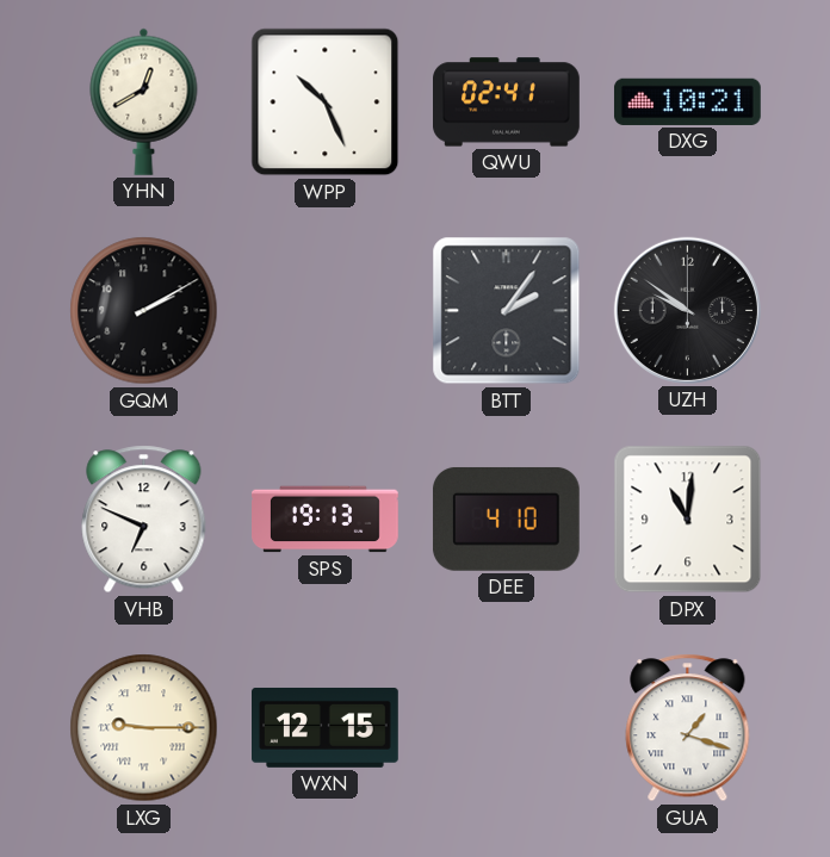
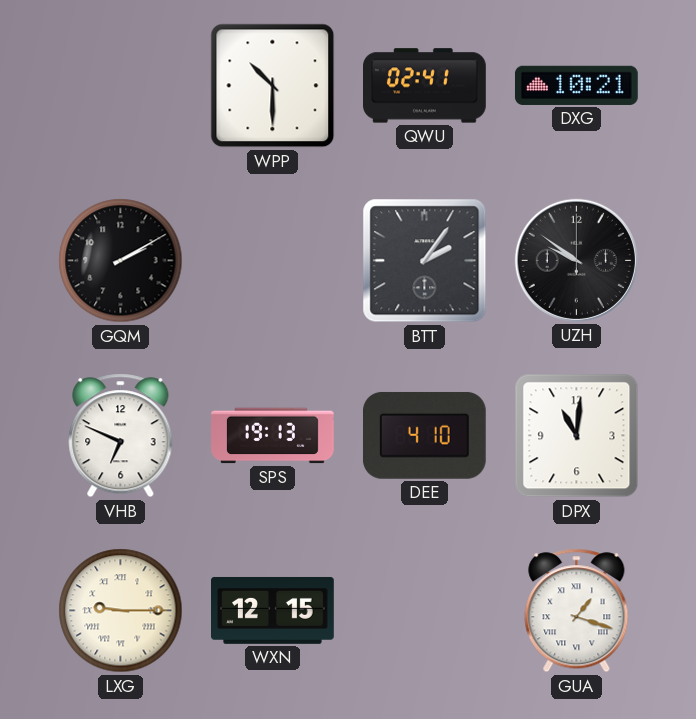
YHN: 12:40 -> none
WPP: 10:26 -> 10:30
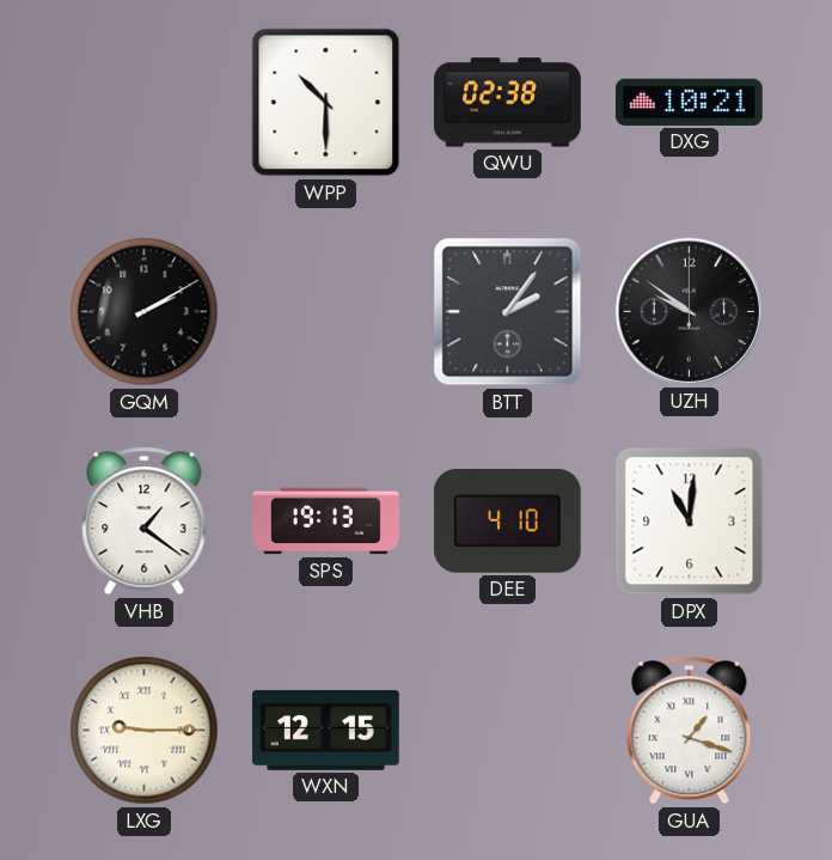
QWU: 02:41 -> 02:38
VHB: 6:49 -> 1:21
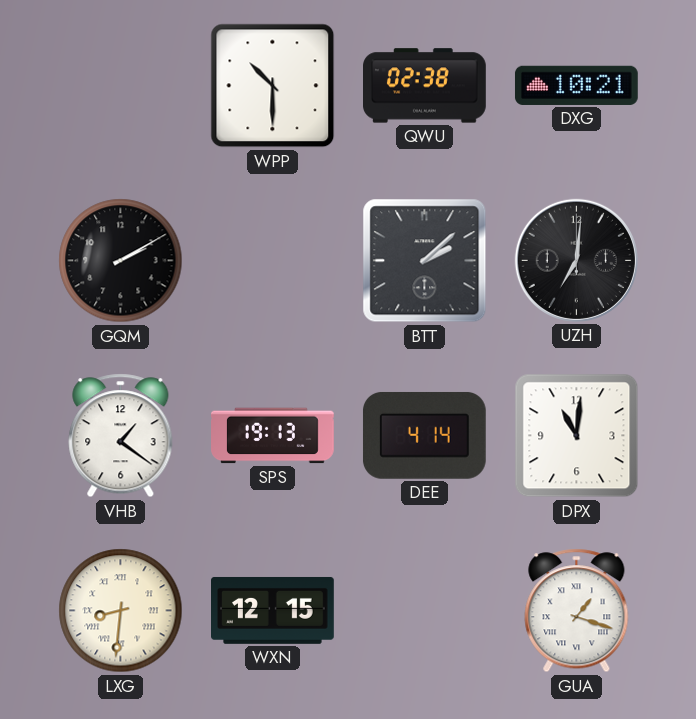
BTT: 2:06 -> 2:08
UZH: 9:51 -> 7:01
DEE: 4:10 -> 4:14
LXG: 9:15 -> 8:31
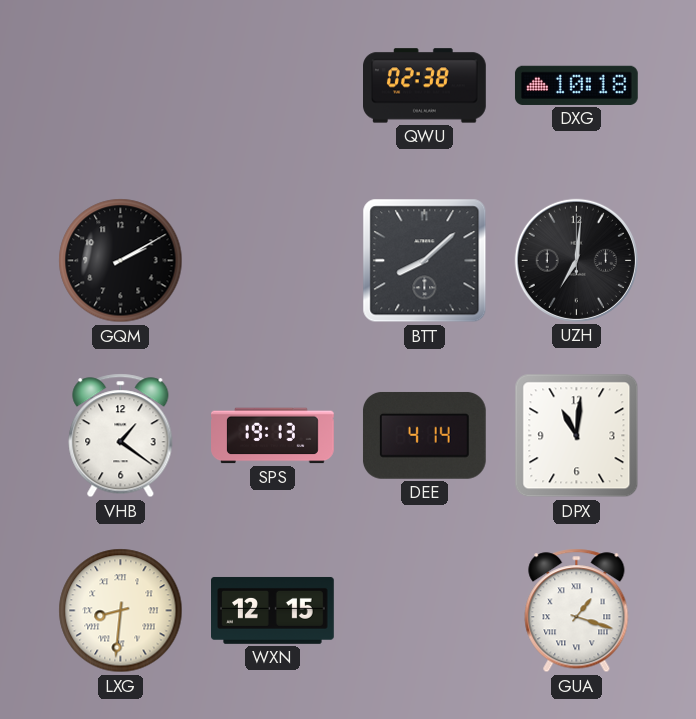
WPP: 10:30 -> none
DXG: 10:21 -> 10:18
BTT: 2:08 -> 8:08
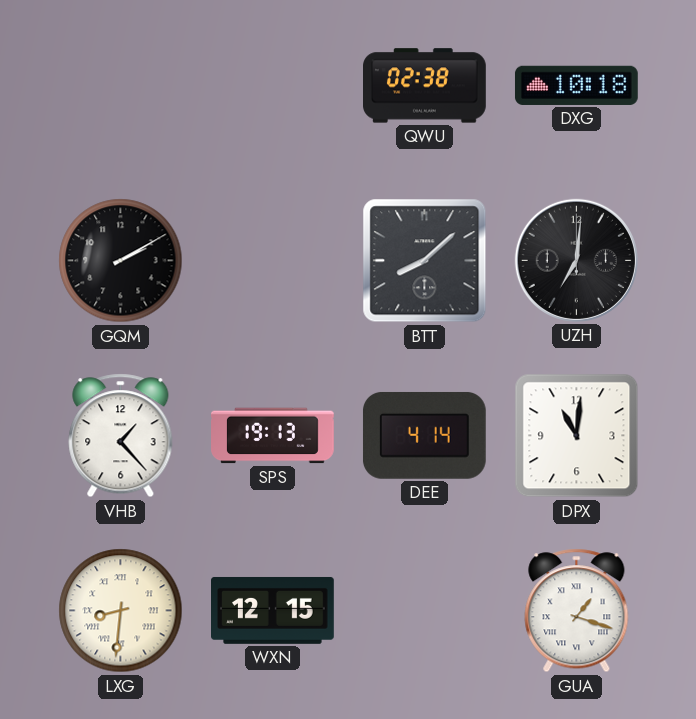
VHB: 1:21 -> 1:23
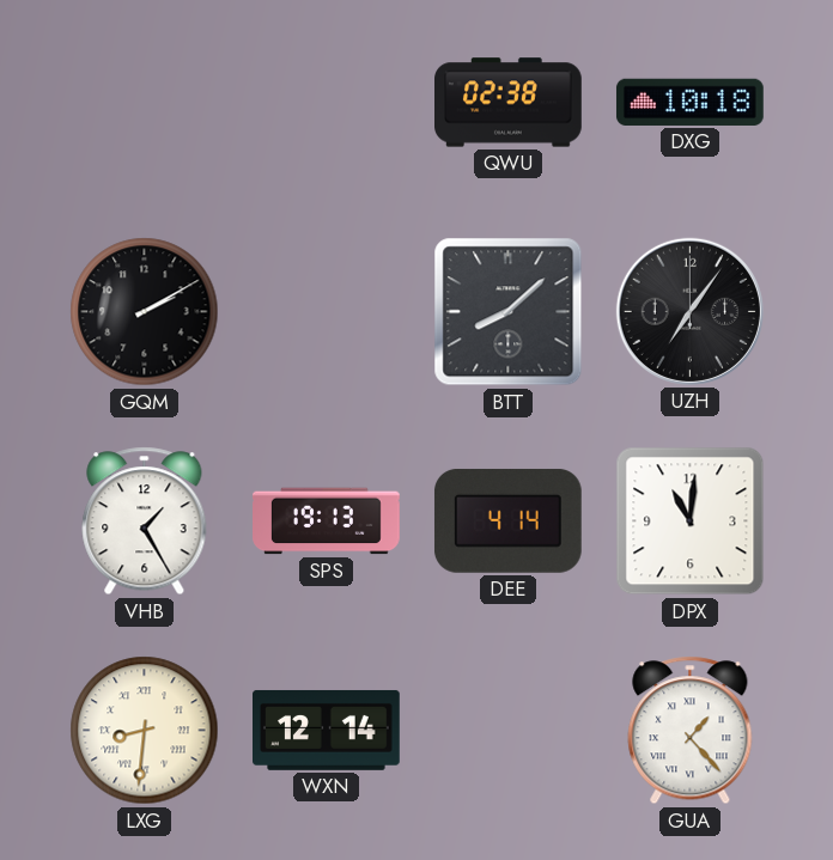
UZH: 7:01 -> 7:06
VHB: 1:23 -> 1:25
WXN: 12:15 -> 12:14
GUA: 1:18 -> 1:23
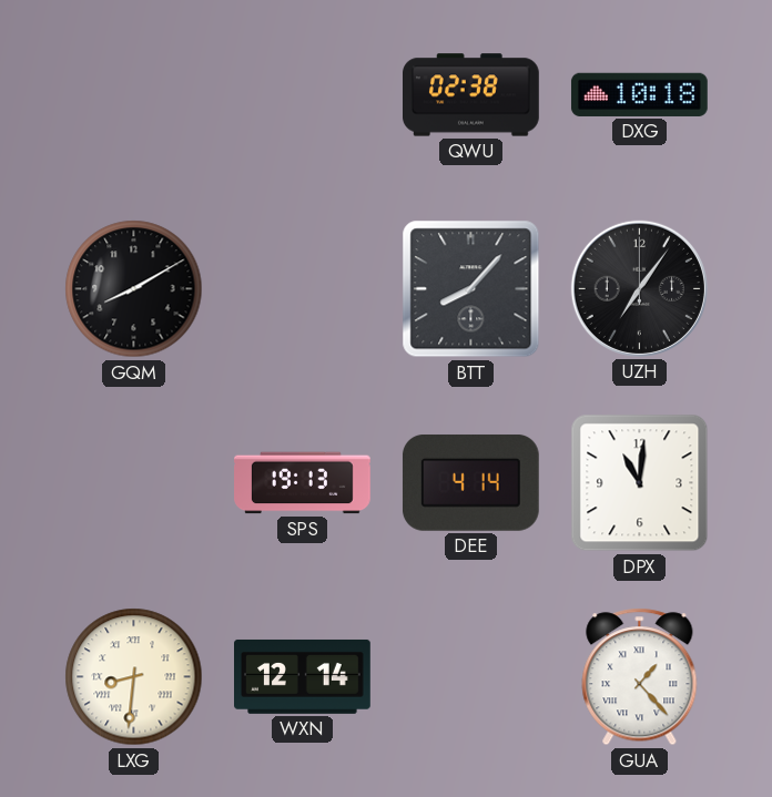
GQM: 2:10 -> 8:10
BTT: 8:08 -> 8:07
VHB: 1:25 -> none
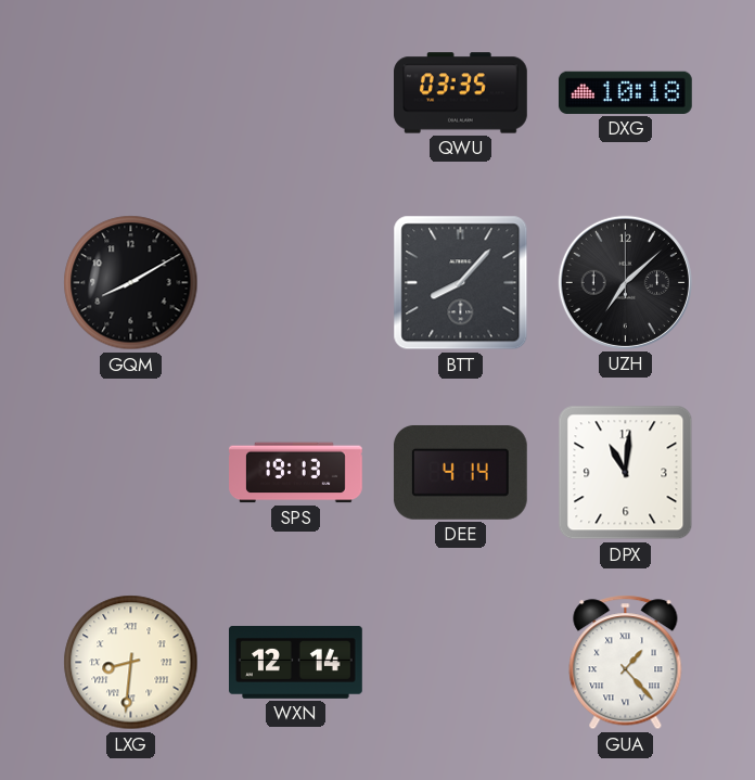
QWU: 02:38 -> 03:35
UZH: 7:06 -> 7:08
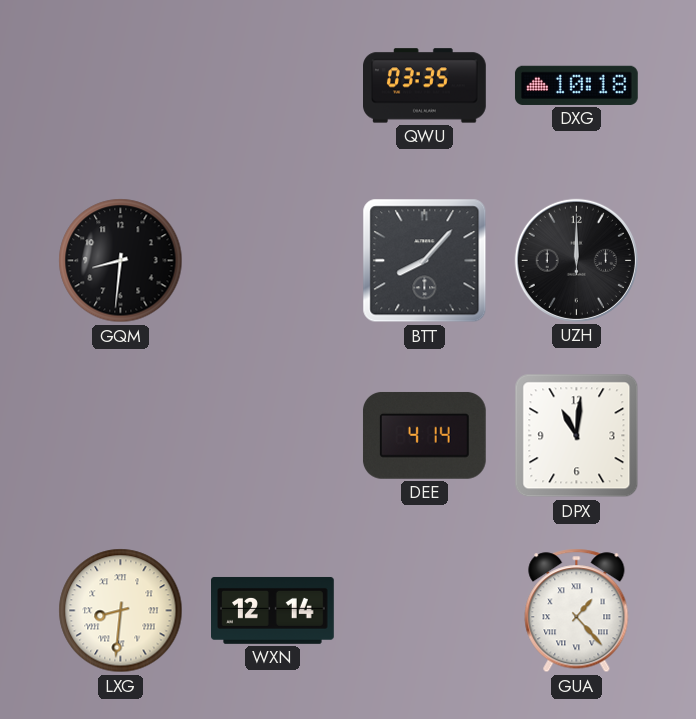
GQM: 8:10 -> 8:31
UZH: 7:08 -> 12:00
SPS: 19:13 -> none
